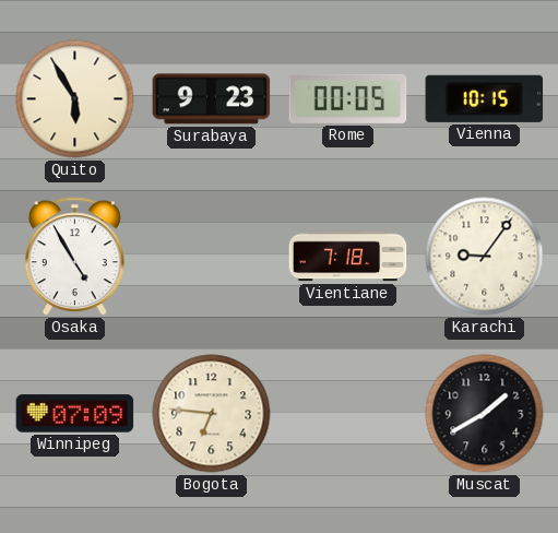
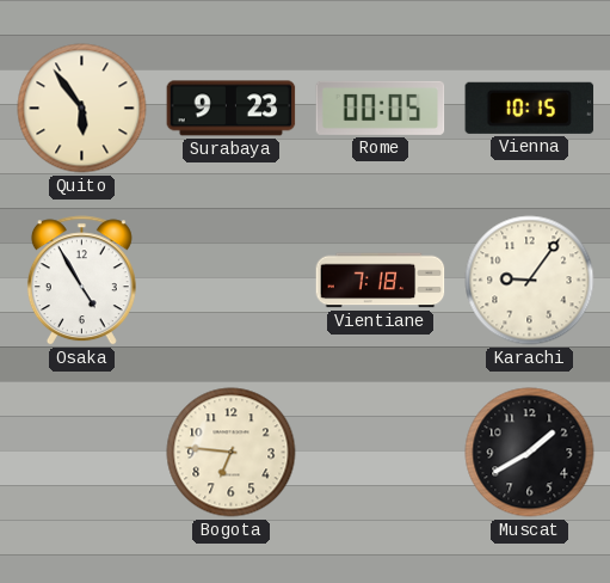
Quito: 5:55 -> 5:54
Winnipeg: 07:09 -> none
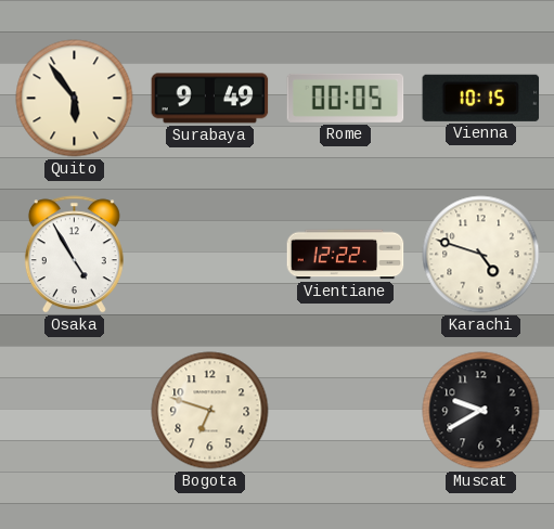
Surabaya: 9:23 -> 9:49
Vientiane: 7:18 -> 12:22
Karachi: 9:06 -> 4:48
Bogota: 6:46 -> 6:48
Muscat: 1:40 -> 9:40
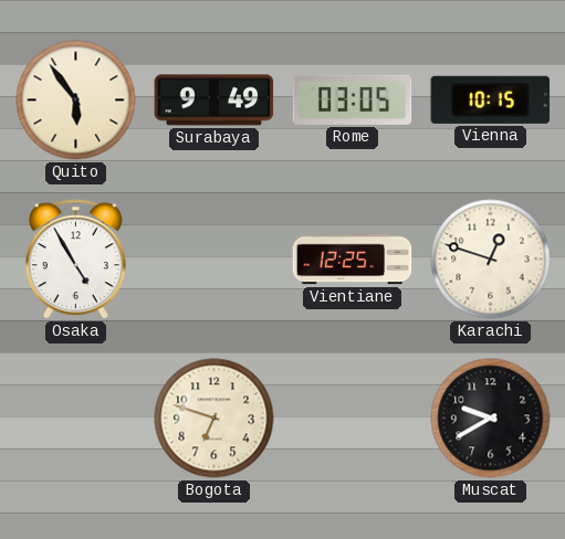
Rome: 00:05 -> 03:05
Vientiane: 12:22 -> 12:25
Karachi: 4:48 -> 12:48
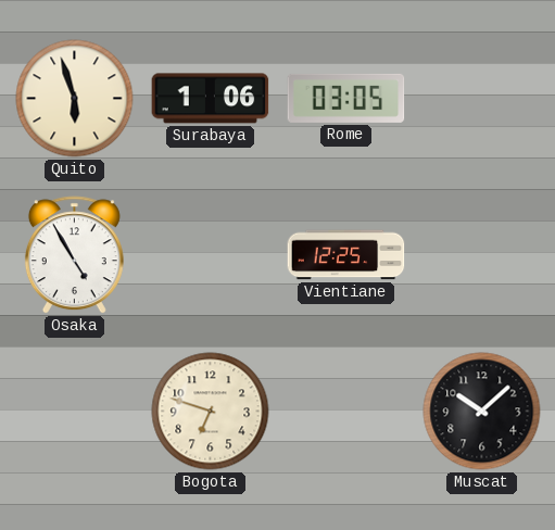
Quito: 5:54 -> 5:57
Surabaya: 9:49 -> 1:06
Vienna: 10:15 -> none
Karachi: 12:48 -> none
Muscat: 9:40 -> 10:08
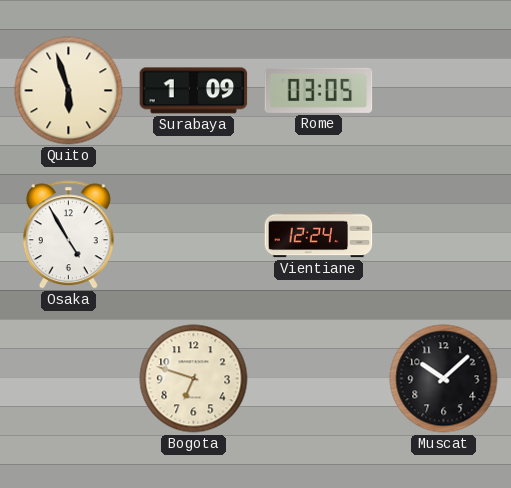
Surabaya: 1:06 -> 1:09
Vientiane: 12:25 -> 12:24
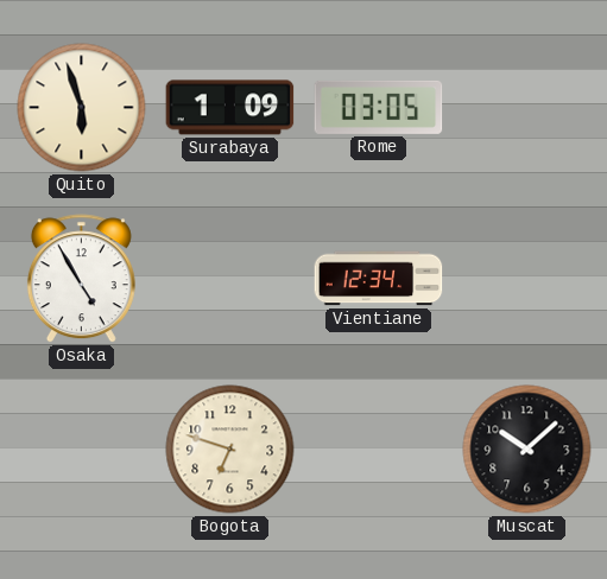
Vientiane: 12:24 -> 12:34
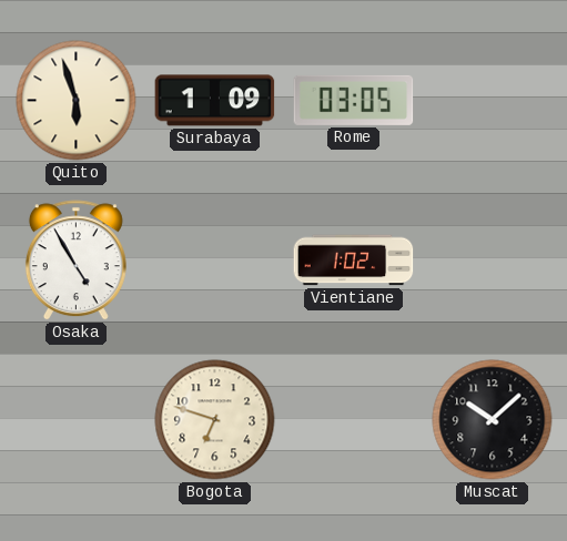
Vientiane: 12:34 -> 1:02
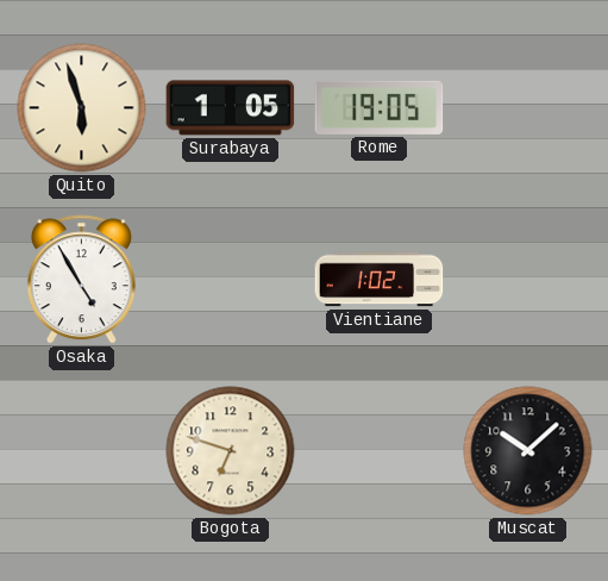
Surabaya: 1:09 -> 1:05
Rome: 03:05 -> 19:05
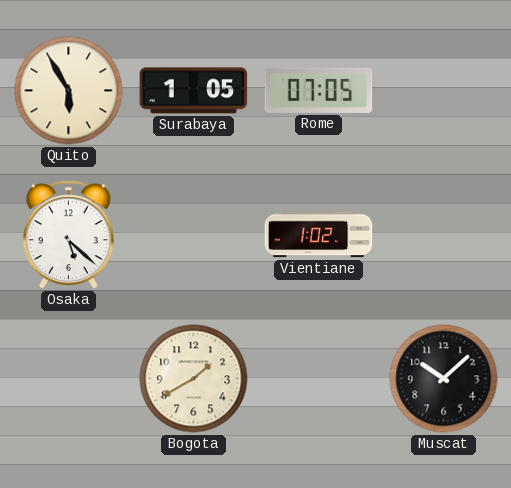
Quito: 5:57 -> 5:55
Rome: 19:05 -> 07:05
Osaka: 4:55 -> 5:22
Bogota: 6:48 -> 1:40
